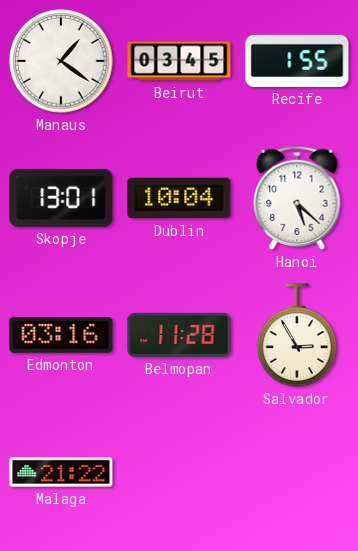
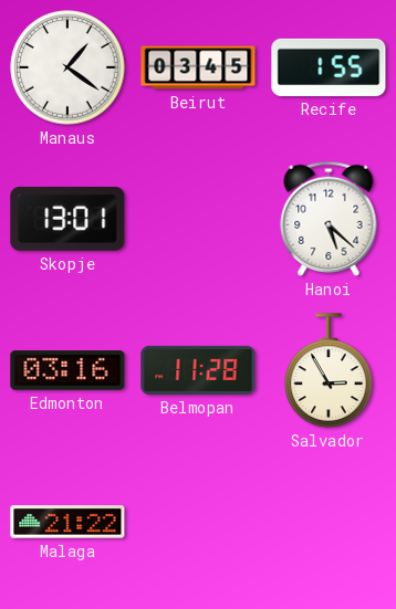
Dublin: 10:04 -> none
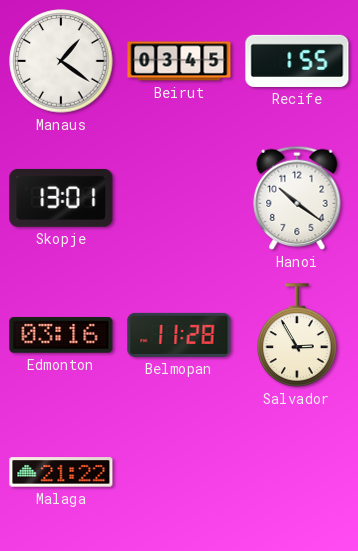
Hanoi: 5:22 -> 10:21
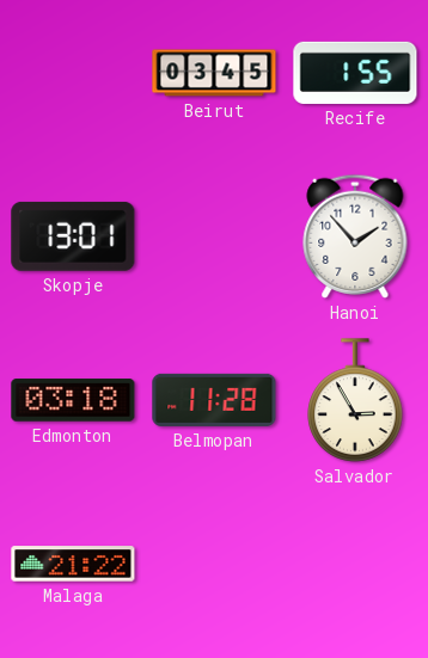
Manaus: 1:21 -> none
Hanoi: 10:21 -> 1:53
Edmonton: 03:16 -> 03:18
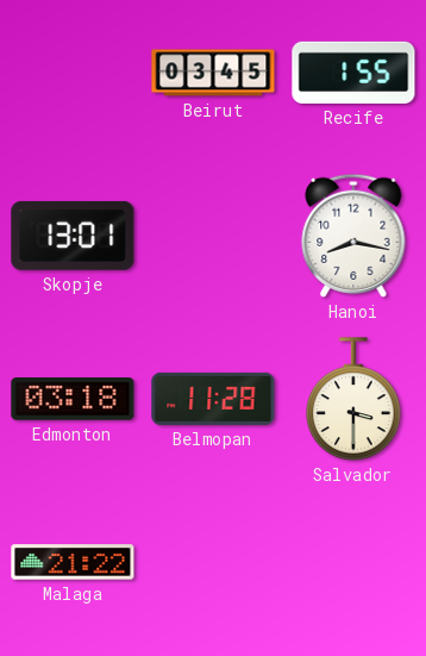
Hanoi: 1:53 -> 8:17
Salvador: 2:55 -> 3:30
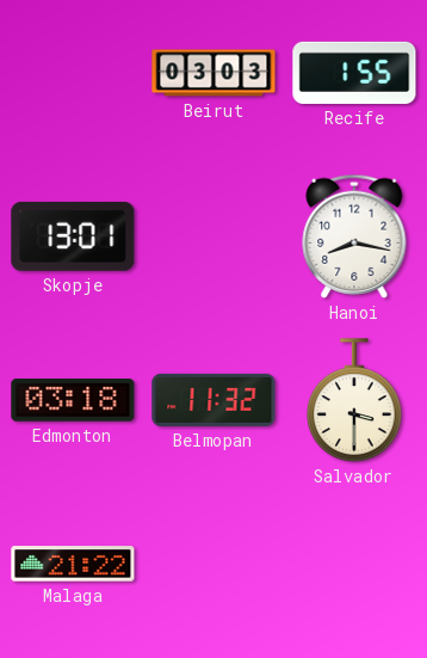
Beirut: 03:45 -> 03:03
Belmopan: 11:28 -> 11:32
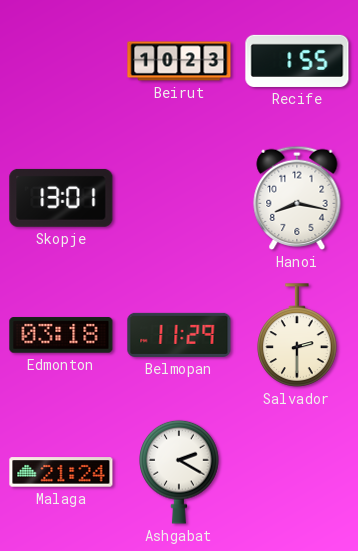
Beirut: 03:03 -> 10:23
Belmopan: 11:32 -> 11:29
Salvador: 3:30 -> 2:30
Malaga: 21:22 -> 21:24
Ashgabat: none -> 2:20
